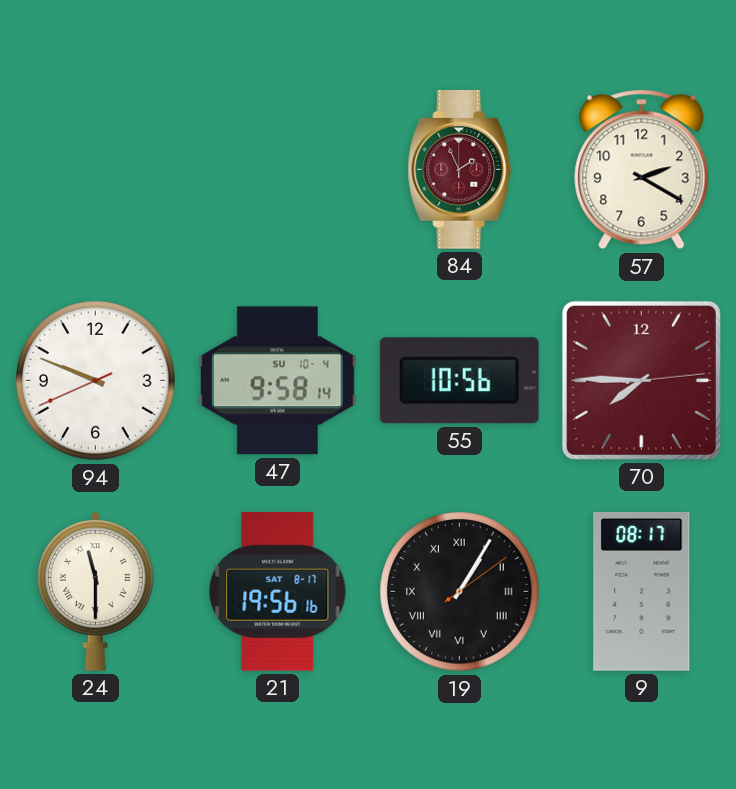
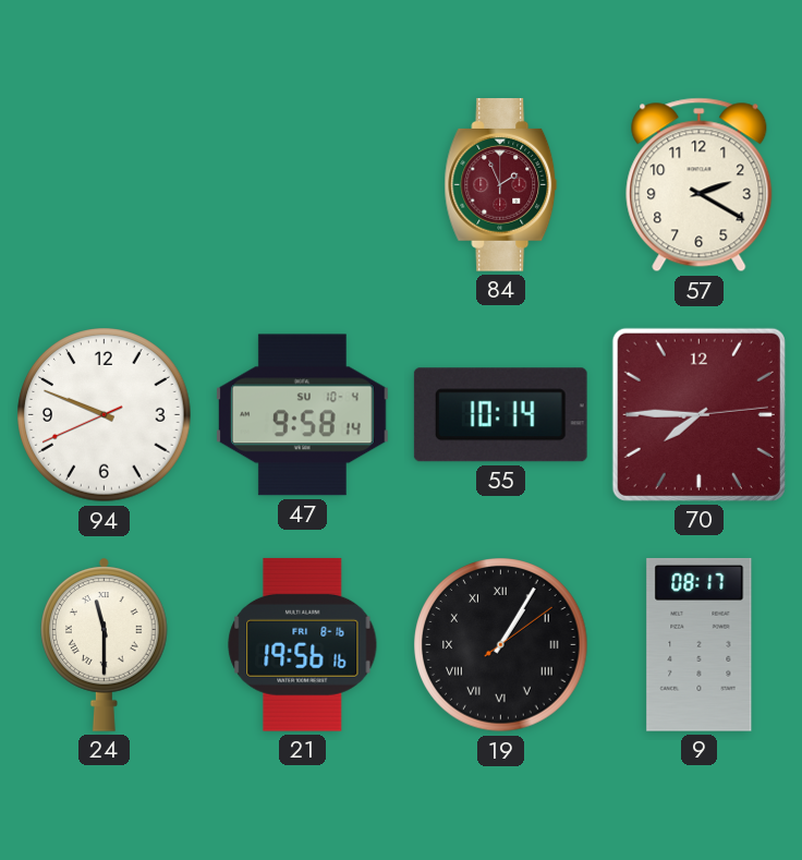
55: 10:56 -> 10:14
21 date: SAT 8-17 -> FRI 8-16
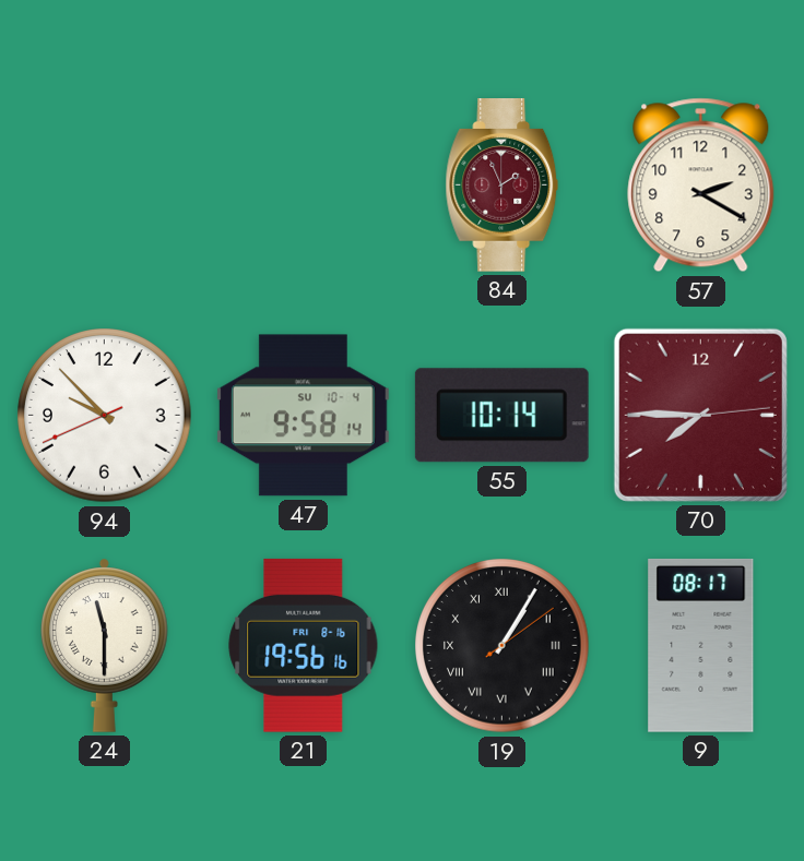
94: 9:48 -> 9:52
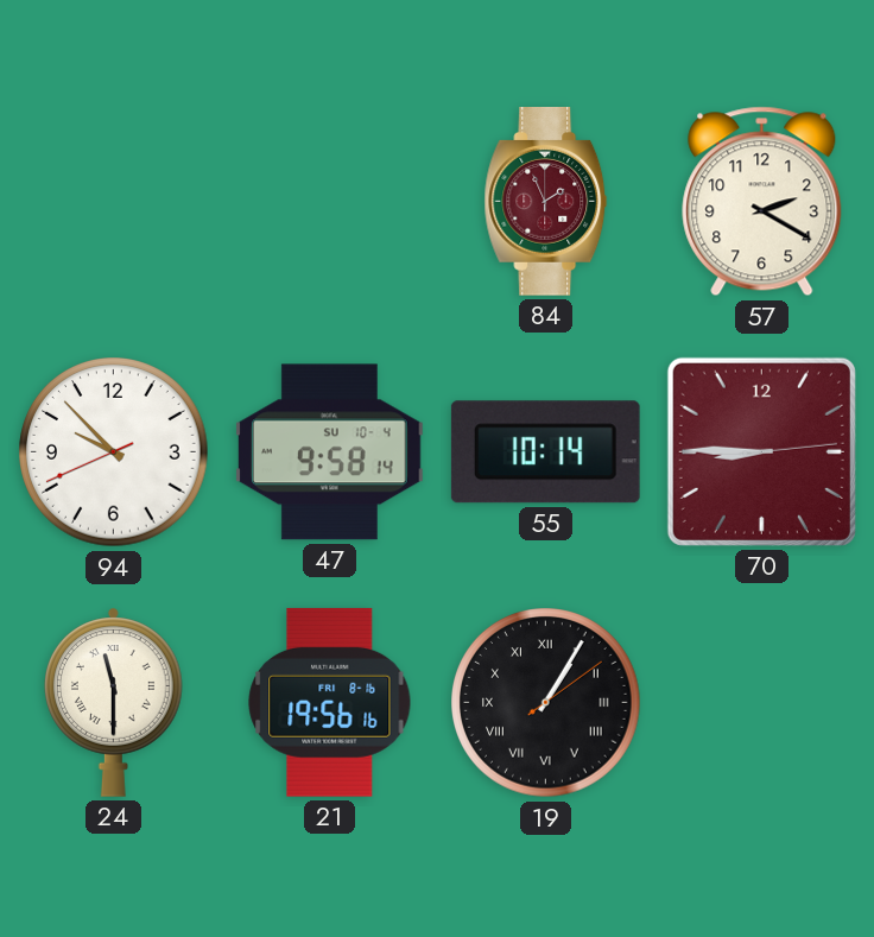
70: 7:45 -> 8:45
9: 08:17 -> none
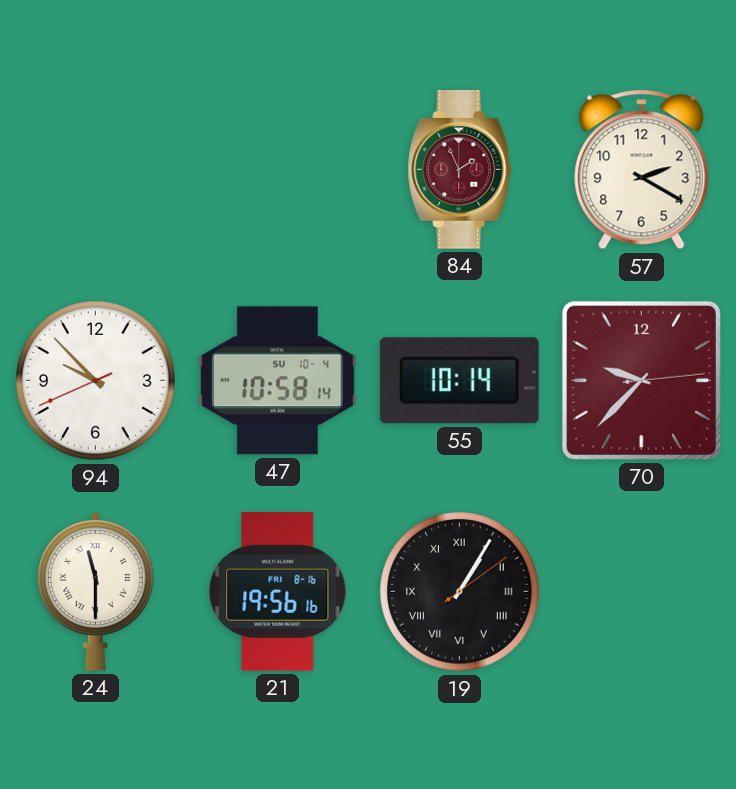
47: 9:58 -> 10:58
70: 8:45 -> 9:37
